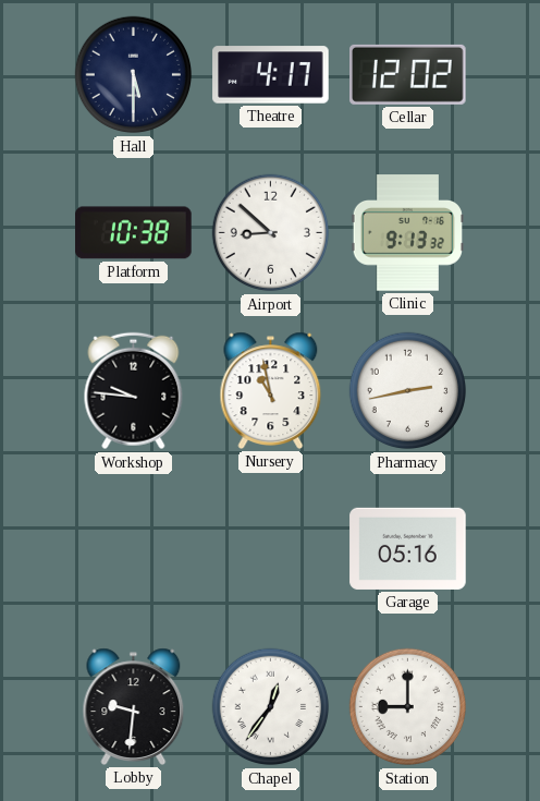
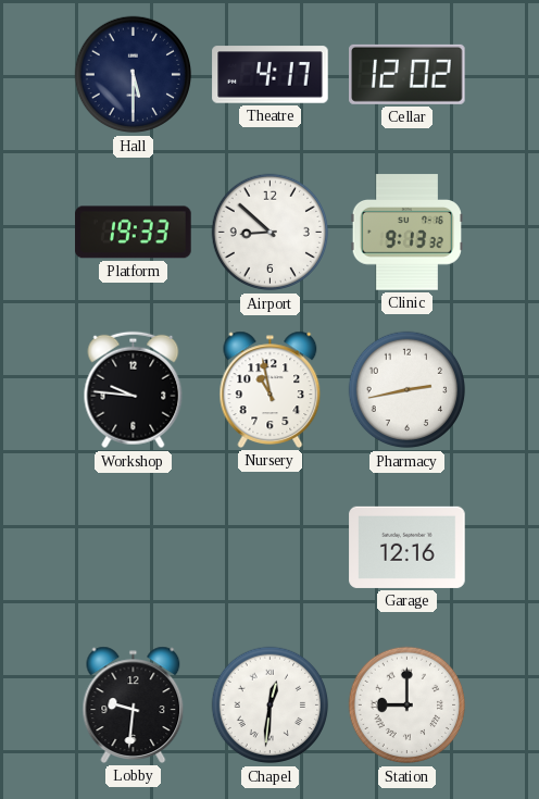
Platform: 10:38 -> 19:33
Garage: 05:16 -> 12:16
Chapel: 12:36 -> 12:31
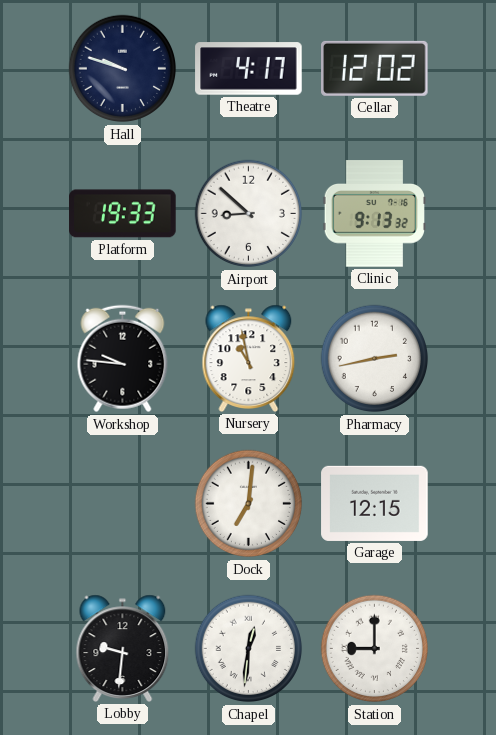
Hall: 5:30 -> 9:48
Dock: none -> 7:01
Garage: 12:16 -> 12:15
